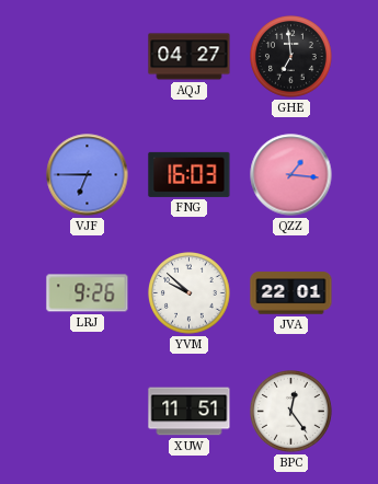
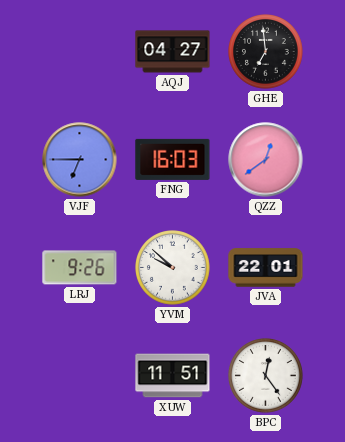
QZZ: 1:16 -> 12:39
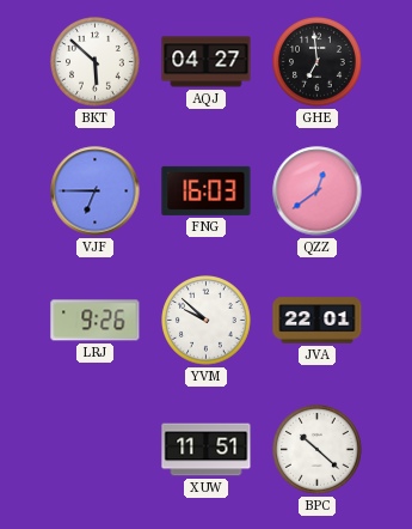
BKT: none -> 5:52
BPC: 12:24 -> 10:22
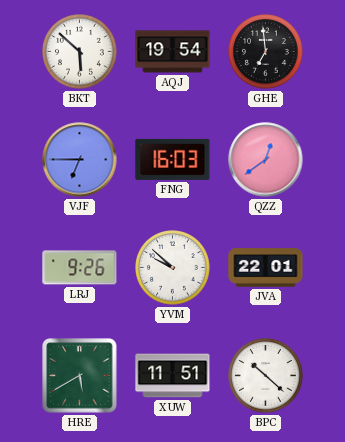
AQJ: 04:27 -> 19:54
HRE: none -> 5:40
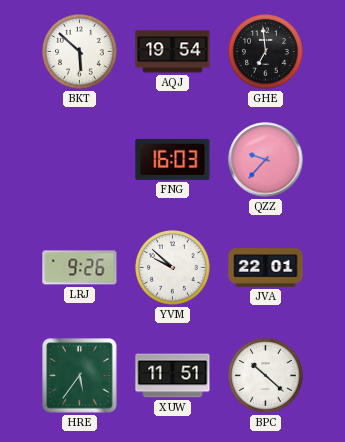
VJF: 6:45 -> none
QZZ: 12:39 -> 9:37
HRE: 5:40 -> 5:36
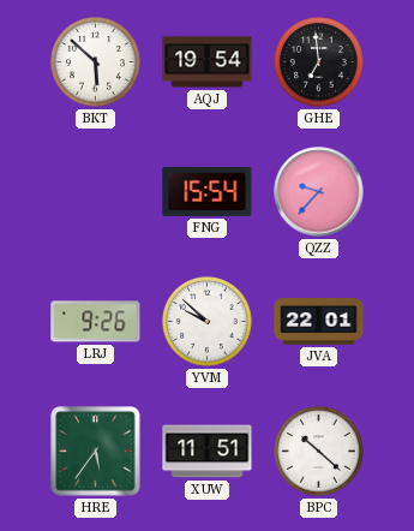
FNG: 16:03 -> 15:54
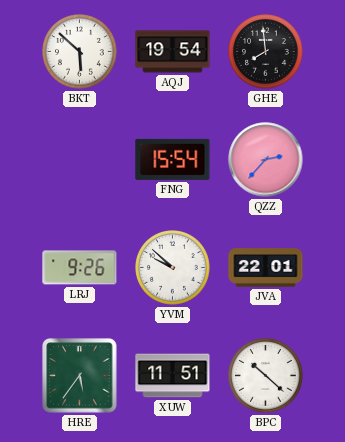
GHE: 6:59 -> 7:59
QZZ: 9:37 -> 2:37
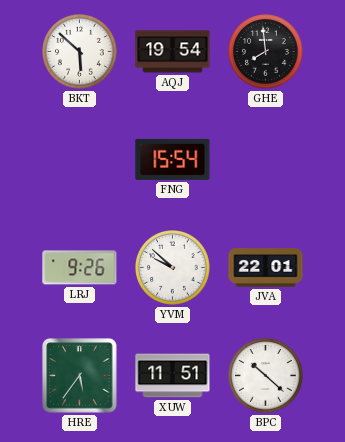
QZZ: 2:37 -> none
